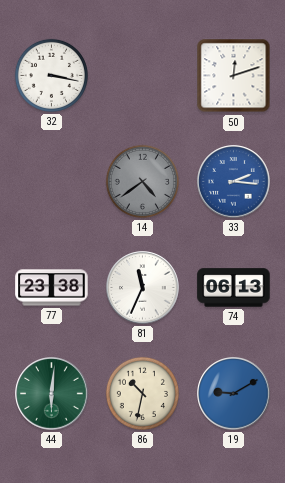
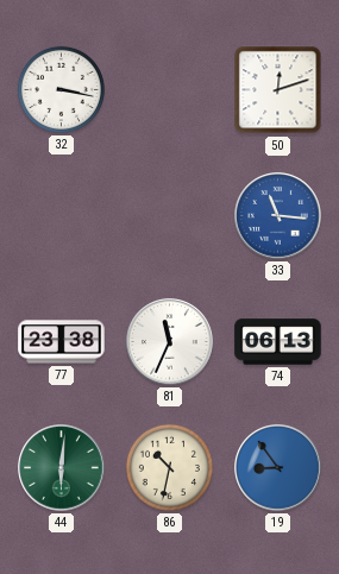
14: 4:39 -> none
33: 2:16 -> 11:16
19: 9:10 -> 8:54
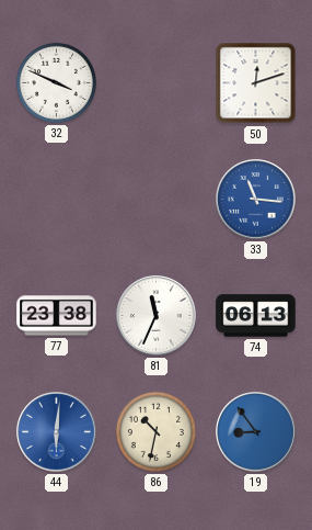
32: 3:17 -> 3:49
44 dial: green -> blue
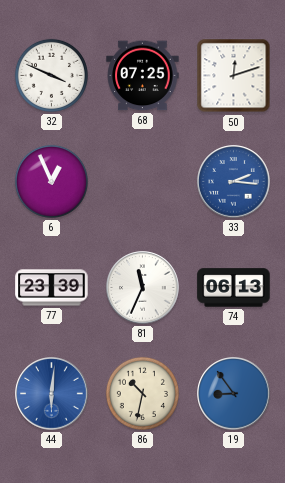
68: none -> 07:25
6: none -> 12:56
33: 11:16 -> 2:16
77: 23:38 -> 23:39
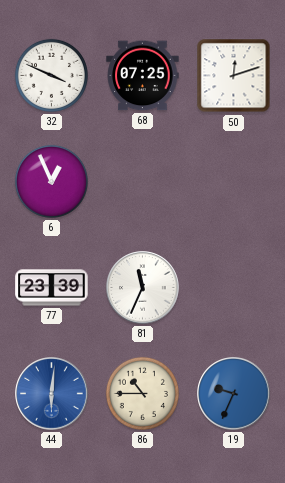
33: 2:16 -> none
74: 06:13 -> none
86: 10:32 -> 10:45
19: 8:54 -> 9:34
